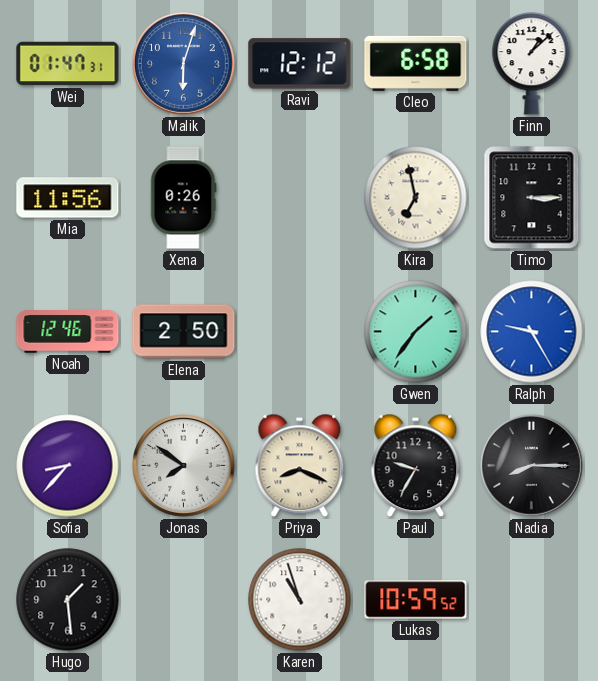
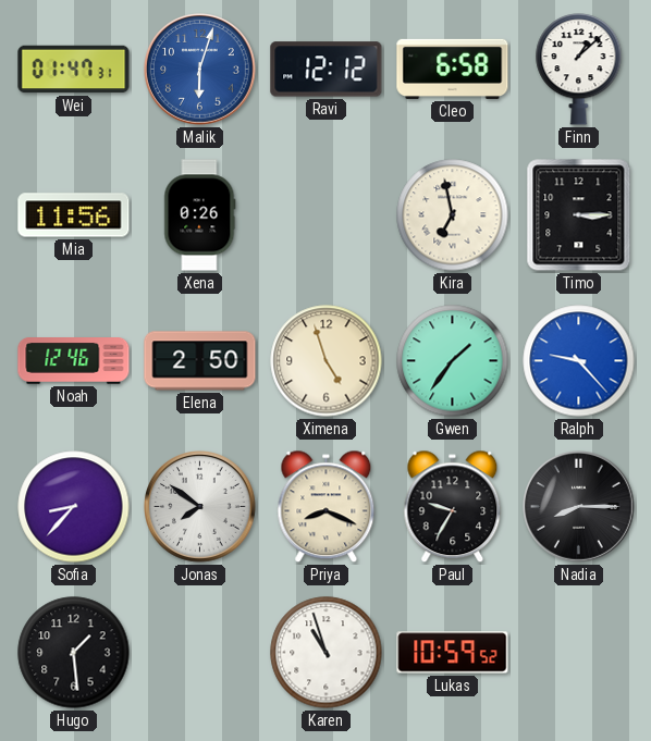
Ximena: none -> 4:57
Ralph: 9:25 -> 9:23
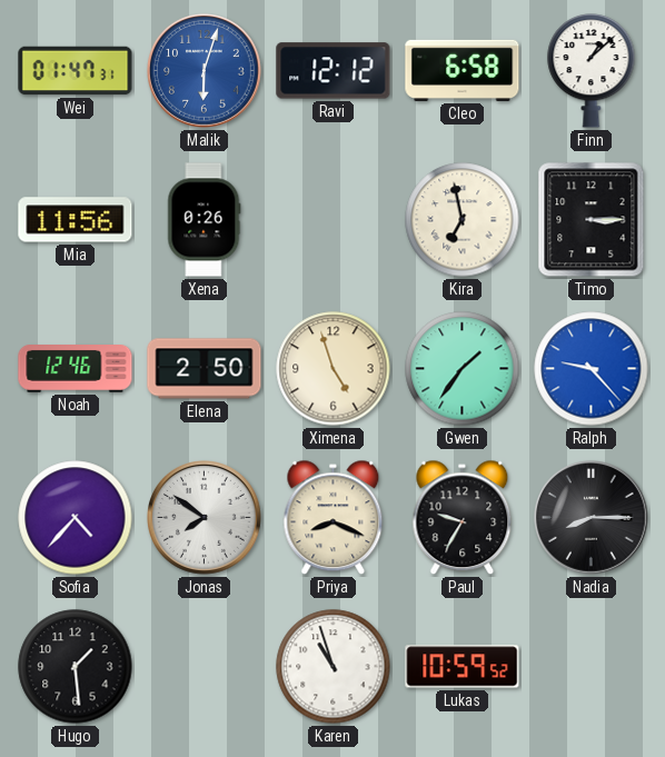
Sofia: 8:37 -> 4:37
